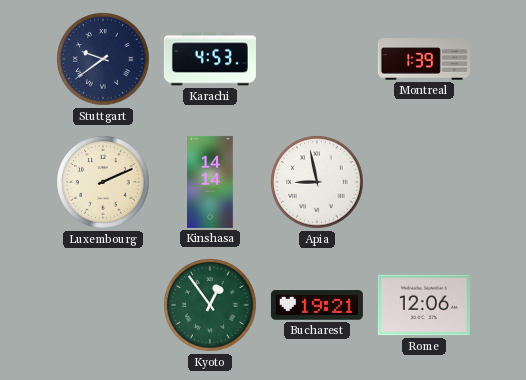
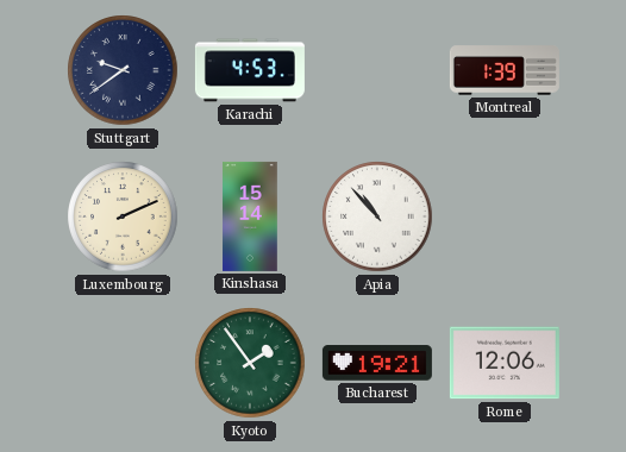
Kinshasa: 14:14 -> 15:14
Apia: 8:58 -> 10:53
Kyoto: 12:54 -> 1:54
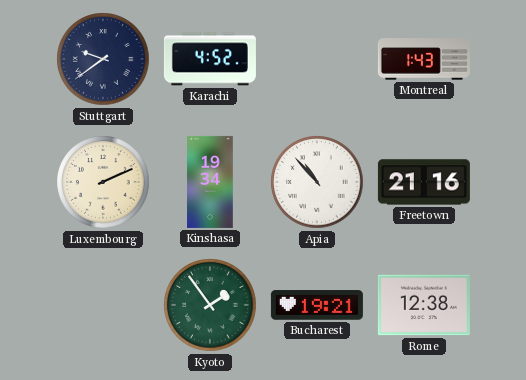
Karachi: 4:53 -> 4:52
Montreal: 1:39 -> 1:43
Kinshasa: 15:14 -> 19:34
Freetown: none -> 21:16
Rome: 12:06 -> 12:38
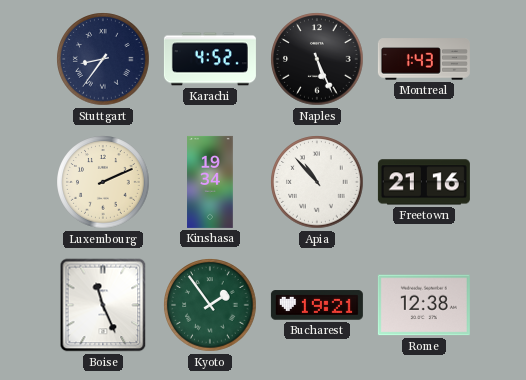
Stuttgart: 9:39 -> 8:36
Naples: none -> 5:26
Boise: none -> 11:26
